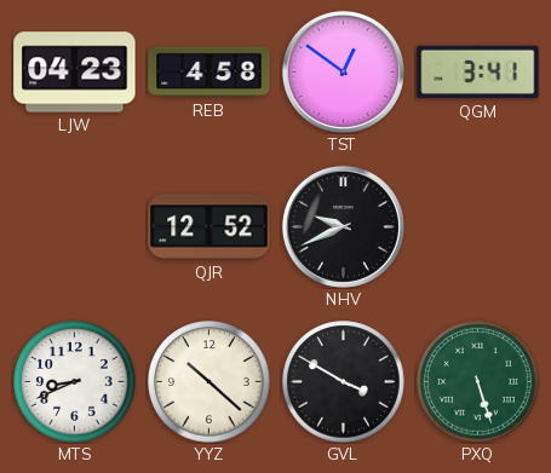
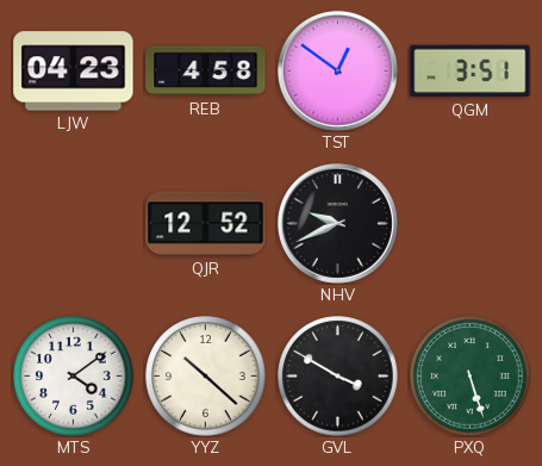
QGM: 3:41 -> 3:51
MTS: 8:41 -> 4:09
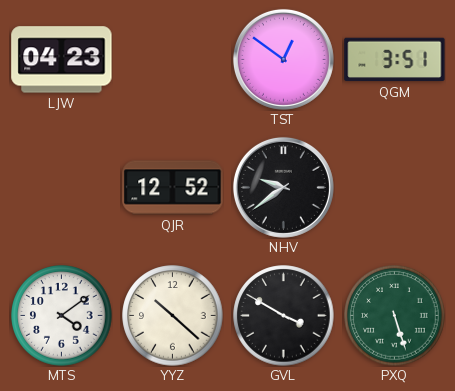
REB: 4:58 -> none
NHV: 9:41 -> 9:39
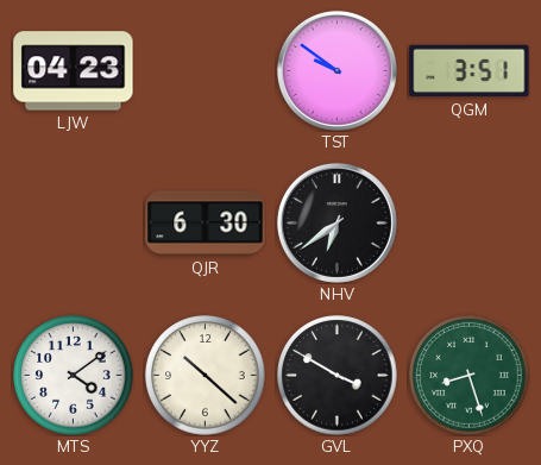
TST: 12:51 -> 9:51
QJR: 12:52 -> 6:30
NHV: 9:39 -> 6:39
PXQ: 5:27 -> 8:27
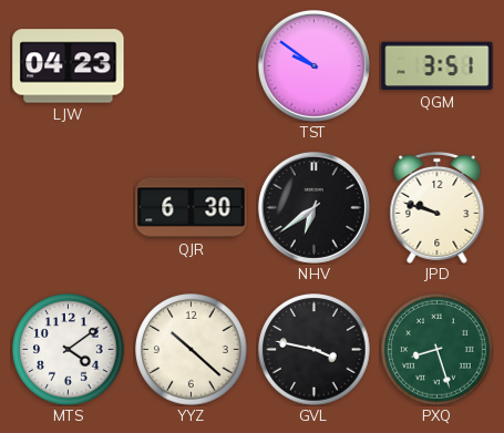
JPD: none -> 9:48
GVL: 3:50 -> 3:47
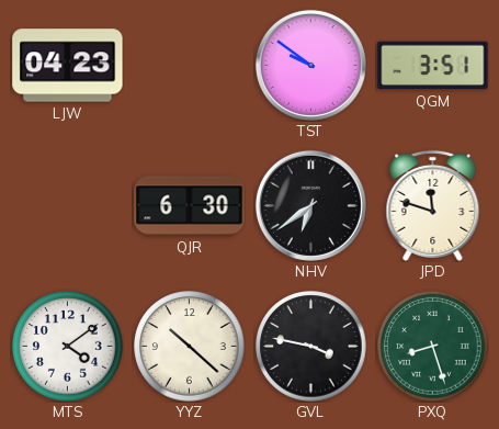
JPD: 9:48 -> 11:48
